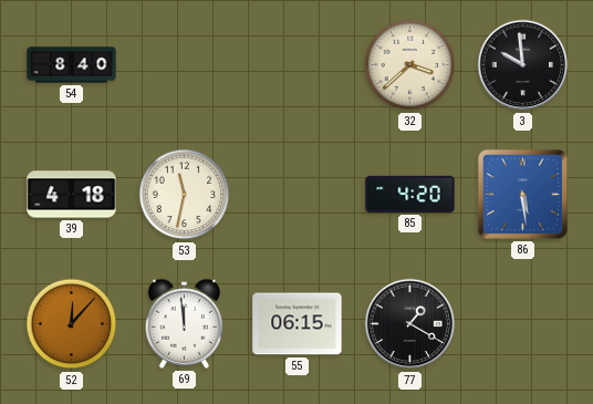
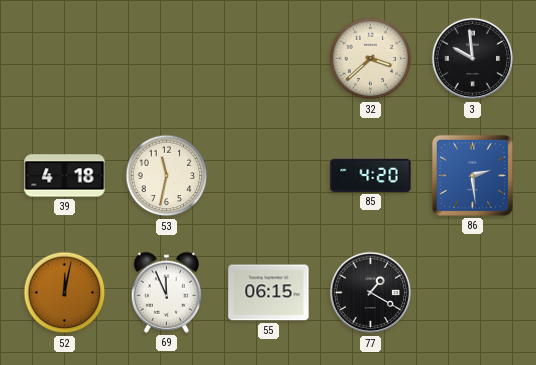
54: 8:40 -> none
86: 5:29 -> 2:29
52: 12:07 -> 12:02
69: 11:59 -> 11:56
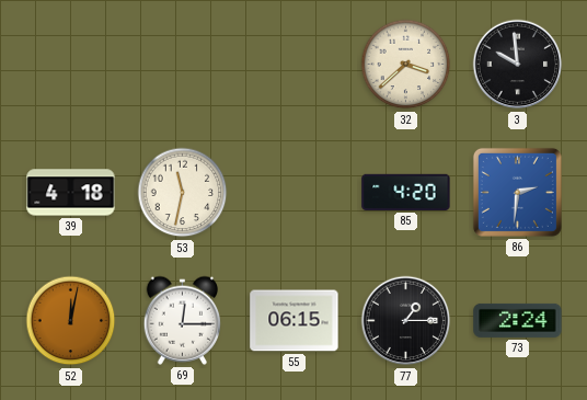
86: 2:29 -> 2:31
69: 11:56 -> 12:15
77: 1:20 -> 1:15
73: none -> 2:24
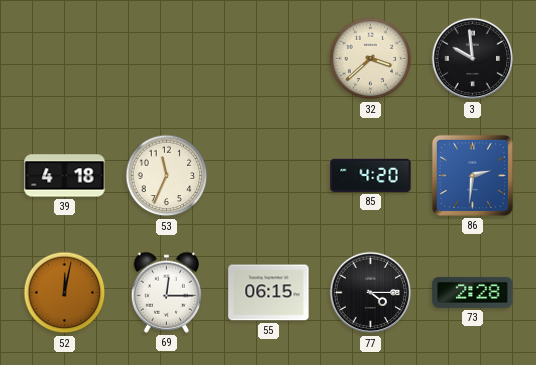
53: 11:32 -> 11:34
77: 1:15 -> 4:15
73: 2:24 -> 2:28
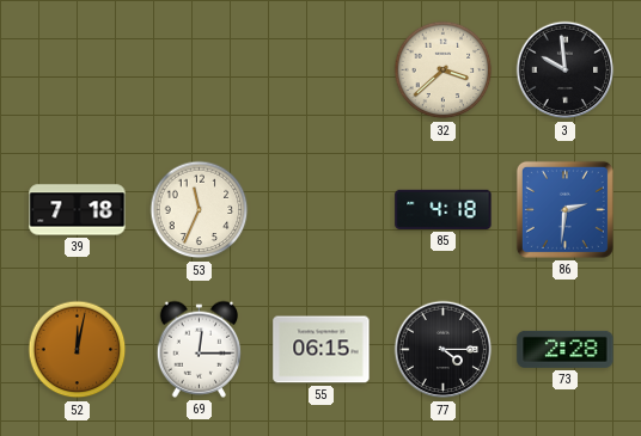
39: 4:18 -> 7:18
85: 4:20 -> 4:18
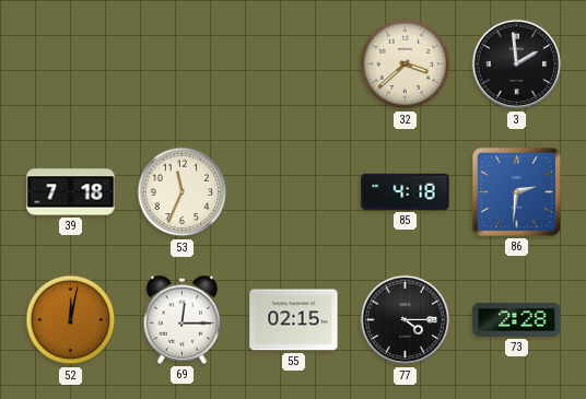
3: 9:59 -> 1:59
55: 06:15 -> 02:15
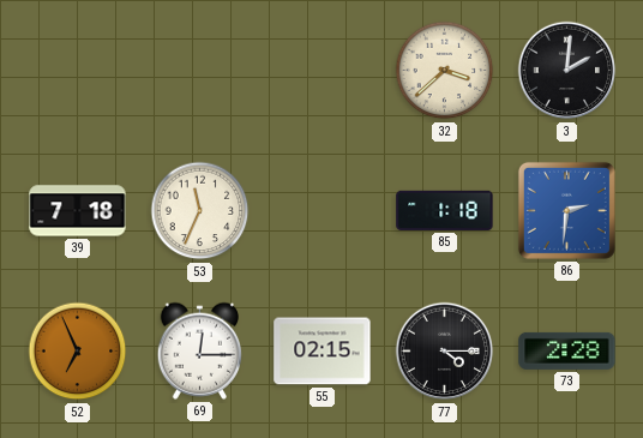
3: 1:59 -> 2:01
85: 4:18 -> 1:18
52: 12:02 -> 6:56
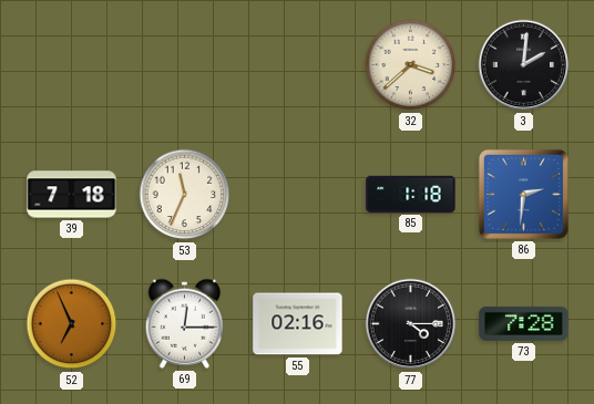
55: 02:15 -> 02:16
73: 2:28 -> 7:28
